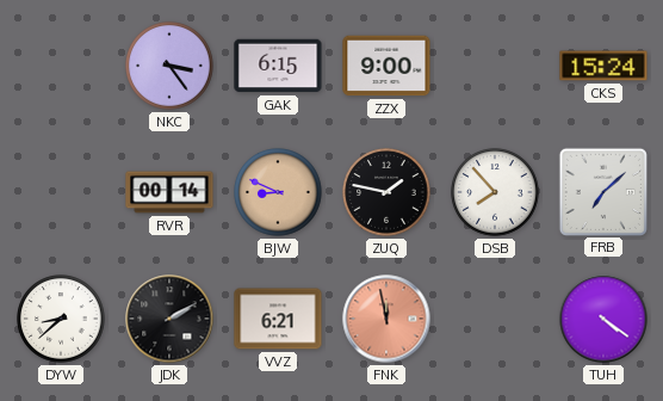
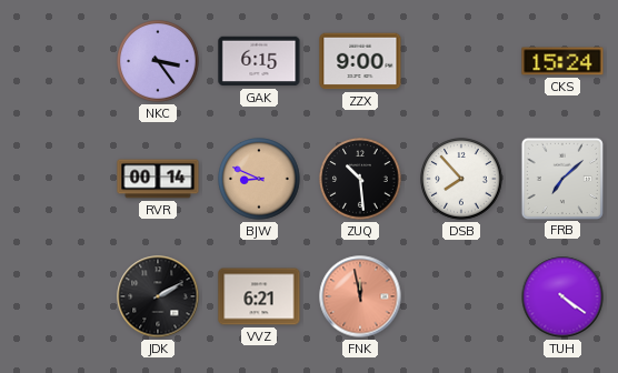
ZUQ: 1:47 -> 10:29
DYW: 8:38 -> none
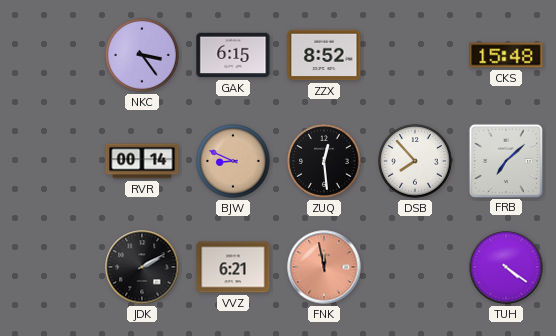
ZZX: 9:00 -> 8:52
CKS: 15:24 -> 15:48
ZUQ: 10:29 -> 12:29
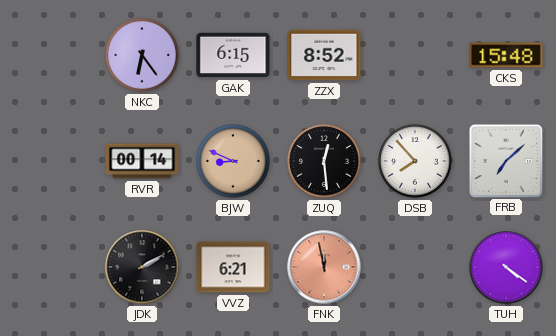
NKC: 3:24 -> 6:24
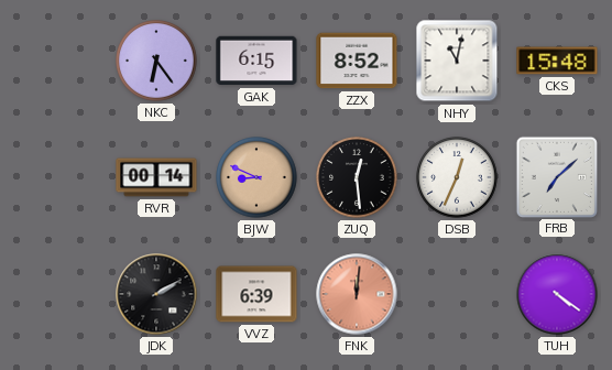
NHY: none -> 11:02
DSB: 7:53 -> 12:34
VVZ: 6:21 -> 6:39
FNK: 11:58 -> 12:01
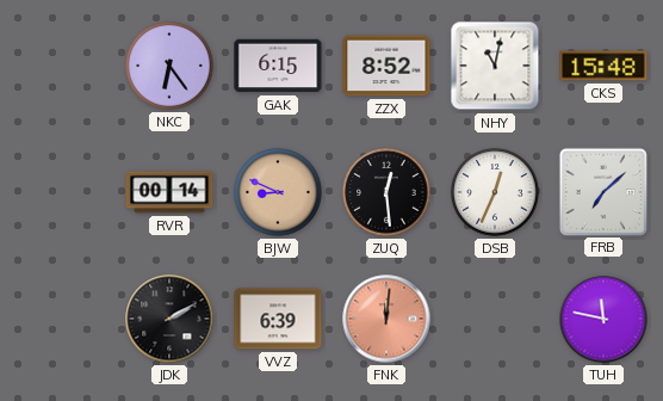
TUH: 4:21 -> 11:47
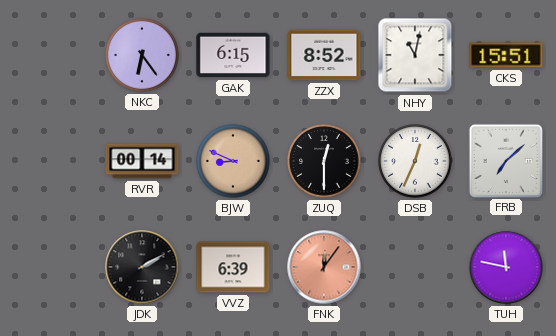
CKS: 15:48 -> 15:51
ZUQ: 12:29 -> 12:30
FNK: 12:01 -> 12:06
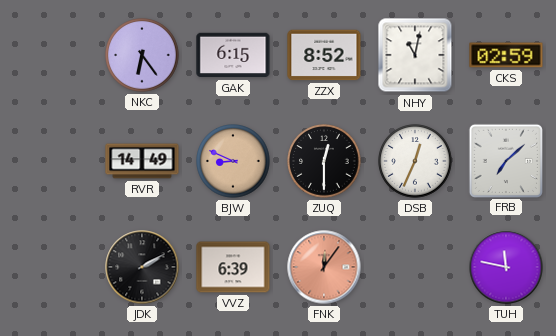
CKS: 15:51 -> 02:59
RVR: 00:14 -> 14:49
